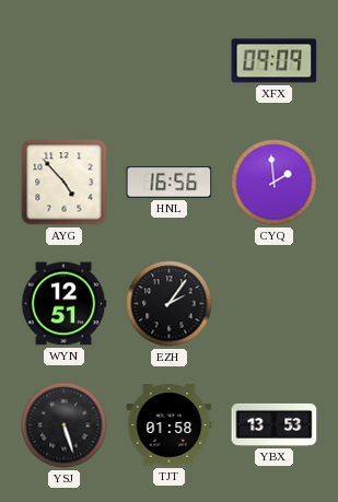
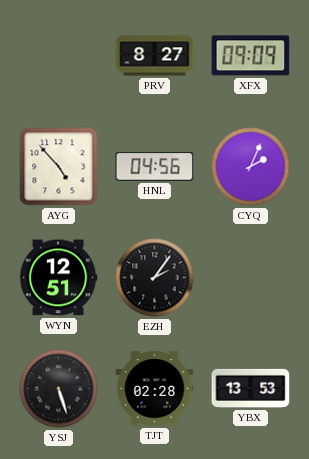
PRV: none -> 8:27
HNL: 16:56 -> 04:56
CYQ: 1:59 -> 2:04
TJT: 01:58 -> 02:28
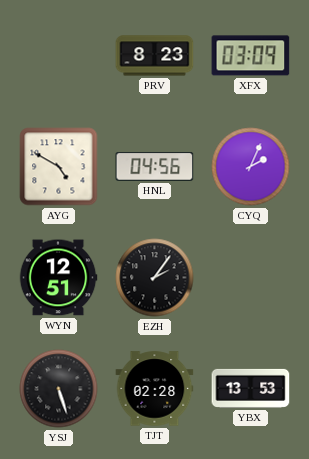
PRV: 8:27 -> 8:23
XFX: 09:09 -> 03:09
AYG: 4:53 -> 4:50
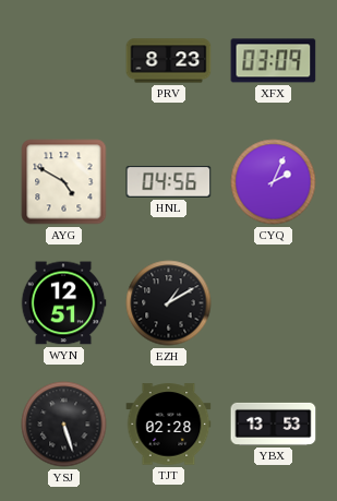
EZH: 2:06 -> 1:10
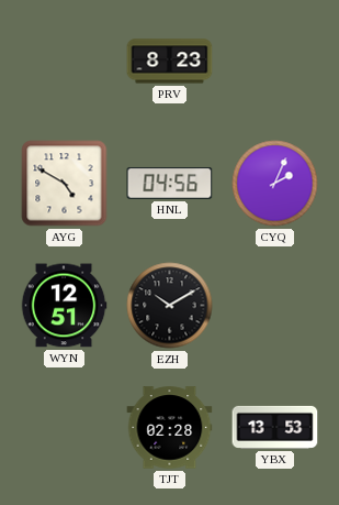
XFX: 03:09 -> none
EZH: 1:10 -> 10:10
YSJ: 5:27 -> none
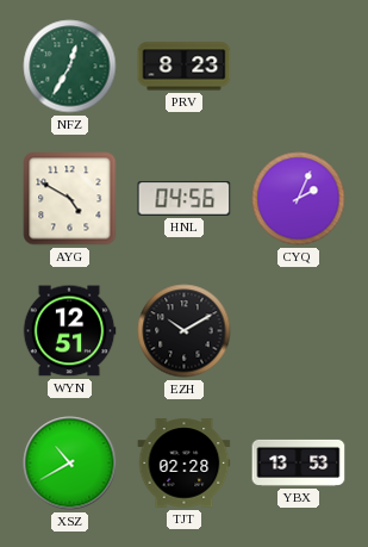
NFZ: none -> 12:35
XSZ: none -> 10:40
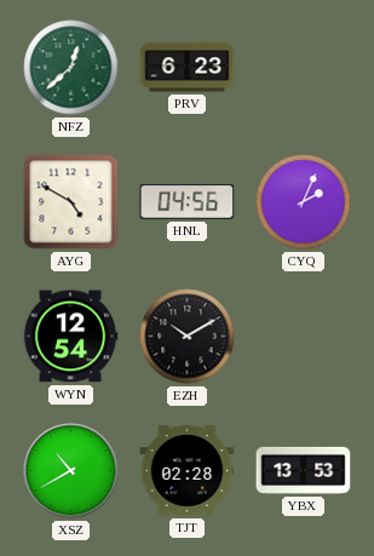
NFZ: 12:35 -> 12:38
PRV: 8:23 -> 6:23
WYN: 12:51 -> 12:54
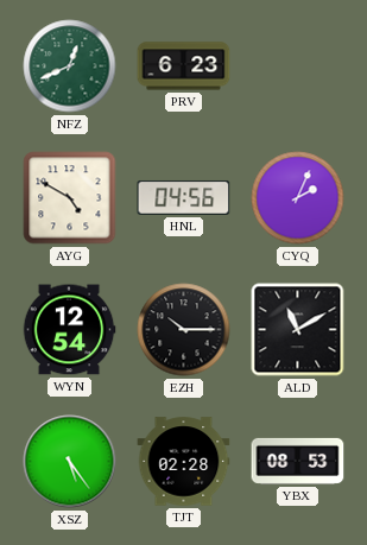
NFZ: 12:38 -> 12:41
EZH: 10:10 -> 10:15
ALD: none -> 11:10
XSZ: 10:40 -> 5:24
YBX: 13:53 -> 08:53
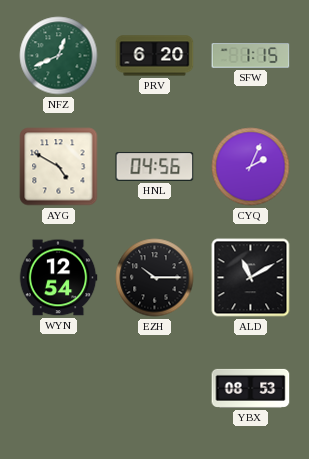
PRV: 6:23 -> 6:20
SFW: none -> 1:15
XSZ: 5:24 -> none
TJT: 02:28 -> none
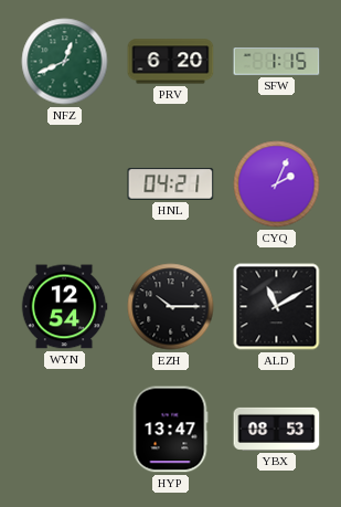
AYG: 4:50 -> none
HNL: 04:56 -> 04:21
HYP: none -> 13:47
